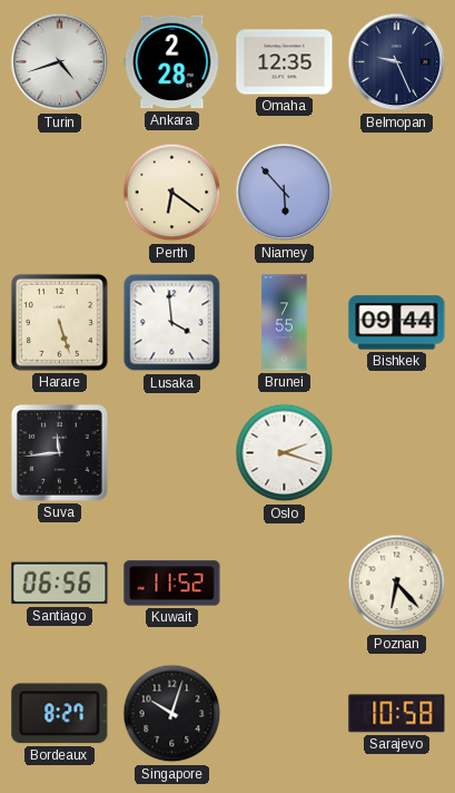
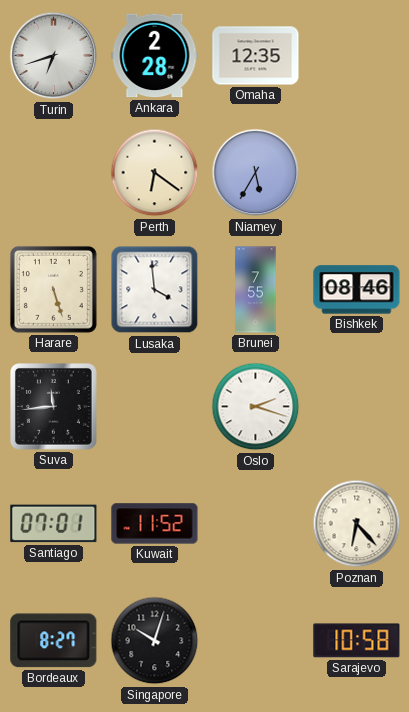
Turin: 4:42 -> 6:42
Belmopan: 9:26 -> none
Niamey: 5:53 -> 5:35
Bishkek: 09:44 -> 08:46
Santiago: 06:56 -> 07:01
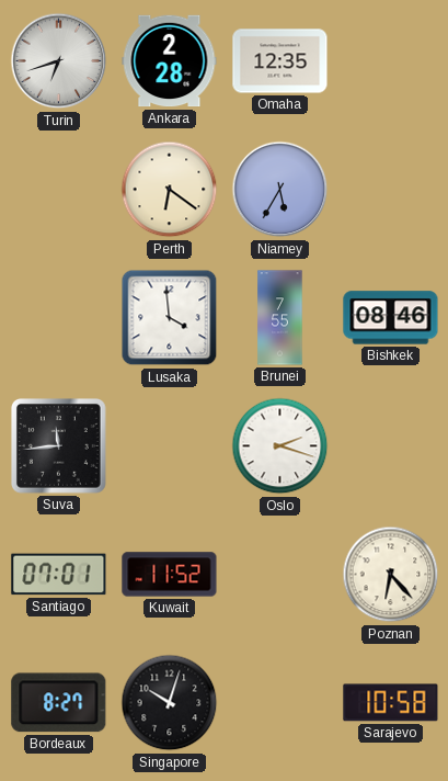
Harare: 5:27 -> none
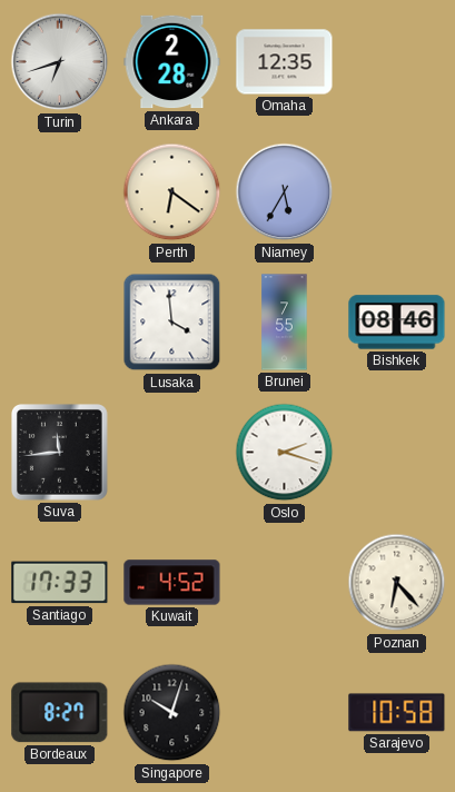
Santiago: 07:01 -> 17:33
Kuwait: 11:52 -> 4:52
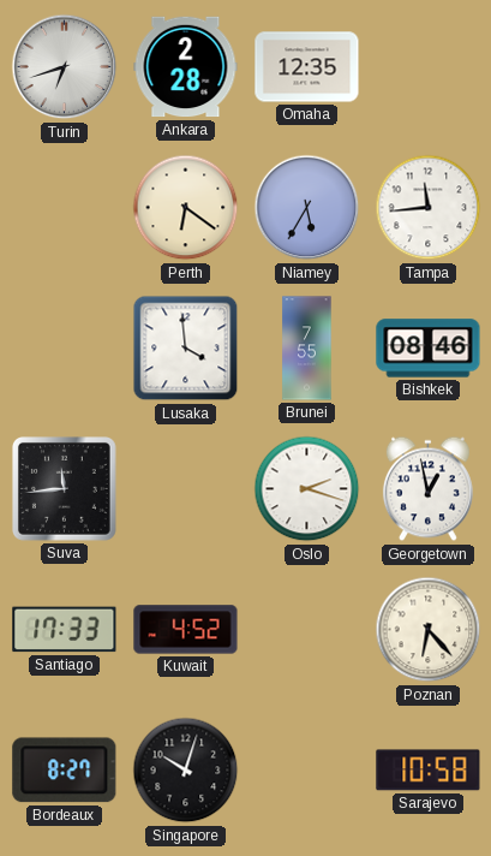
Tampa: none -> 11:44
Georgetown: none -> 12:58
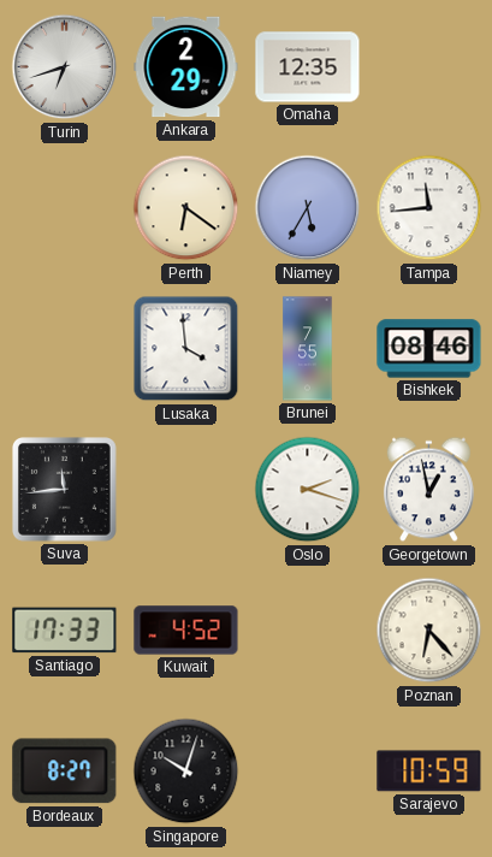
Ankara: 2:28 -> 2:29
Sarajevo: 10:58 -> 10:59
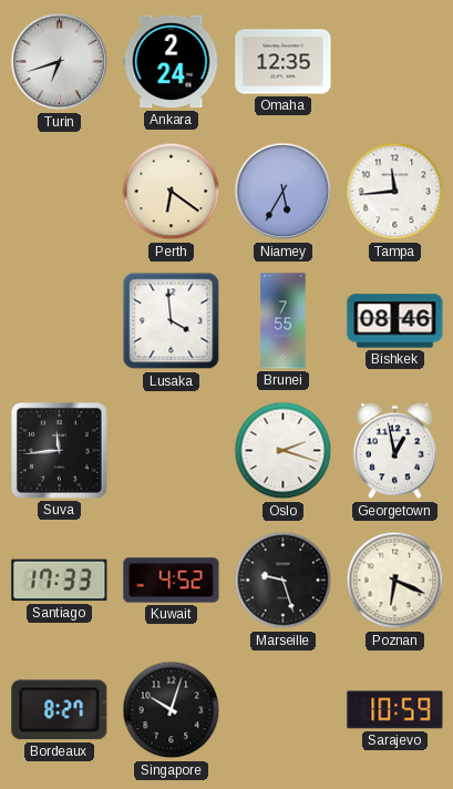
Ankara: 2:29 -> 2:24
Marseille: none -> 9:27
Poznan: 6:23 -> 6:19
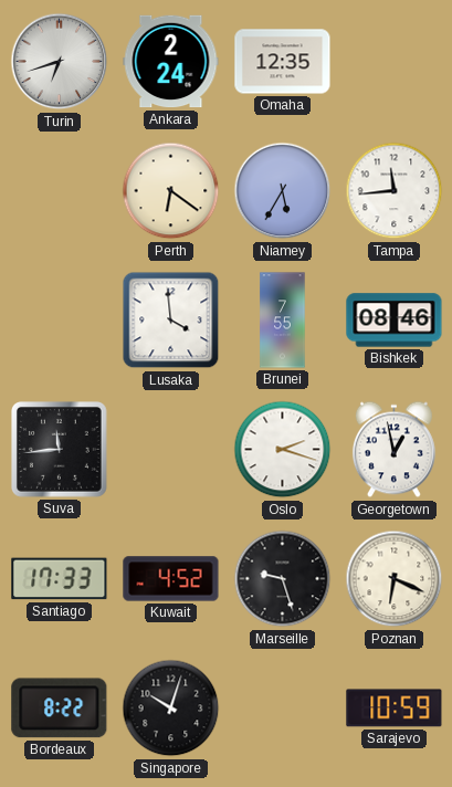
Bordeaux: 8:27 -> 8:22
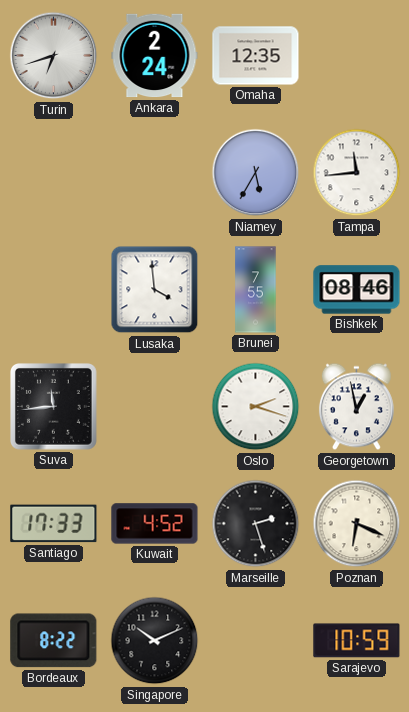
Perth: 6:21 -> none
Marseille: 9:27 -> 2:27
Singapore: 10:03 -> 10:11
